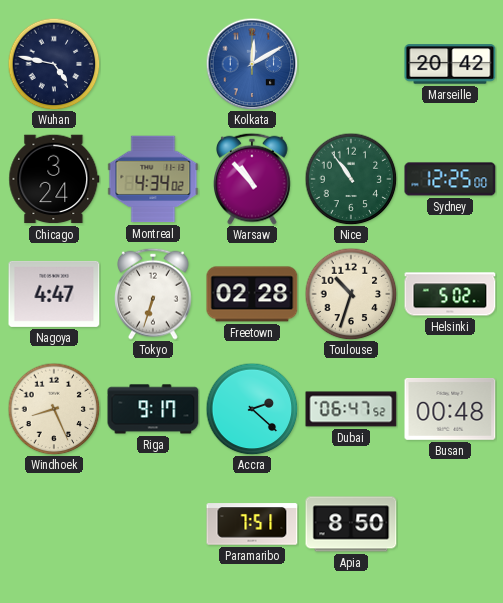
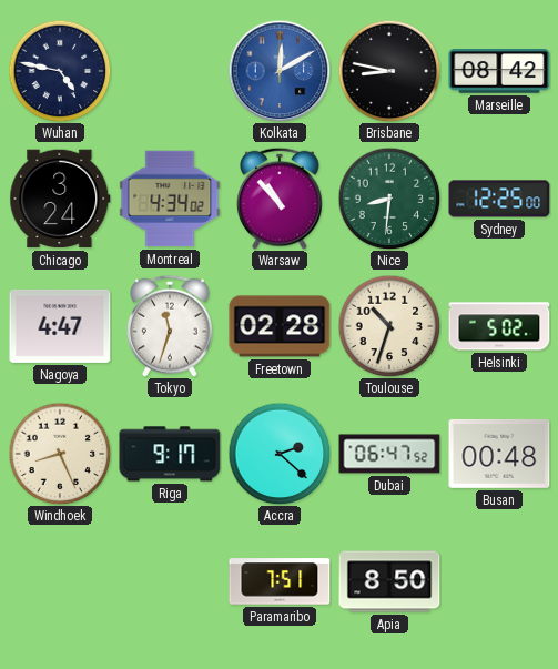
Brisbane: none -> 8:47
Marseille: 20:42 -> 08:42
Nice: 10:54 -> 8:31
Tokyo: 6:33 -> 11:33
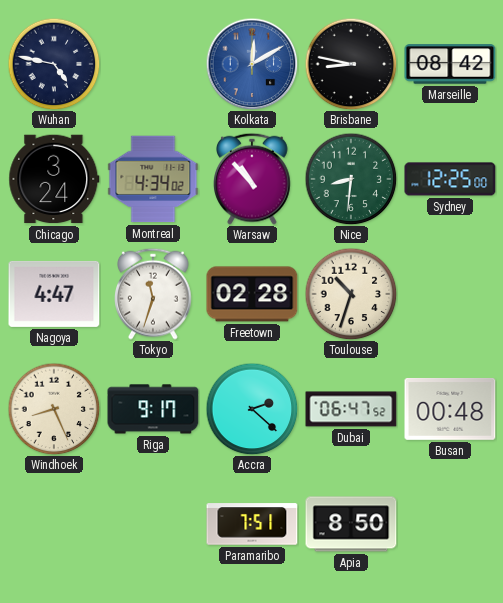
Helsinki: 5:02 -> none
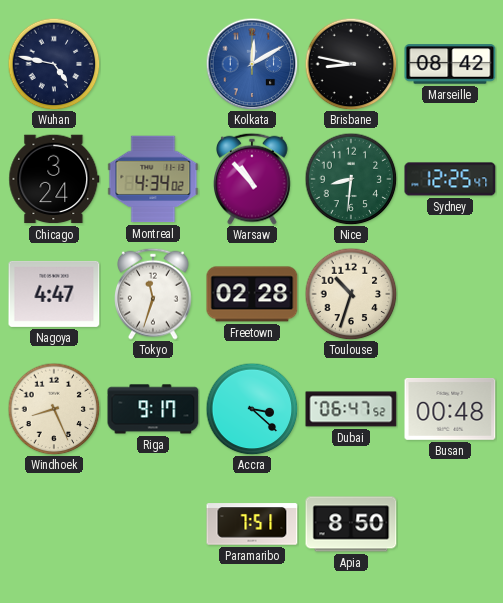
Sydney: 12:25:00 -> 12:25:47
Accra: 2:22 -> 3:22
